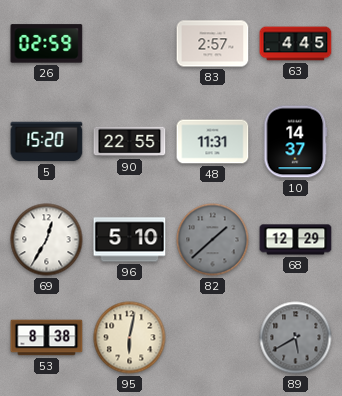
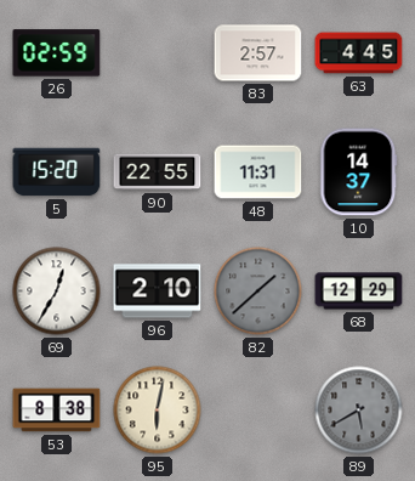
96: 5:10 -> 2:10
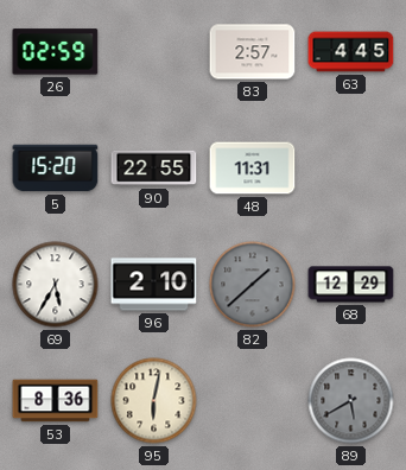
10: 14:37 -> none
69: 12:35 -> 5:35
53: 8:38 -> 8:36
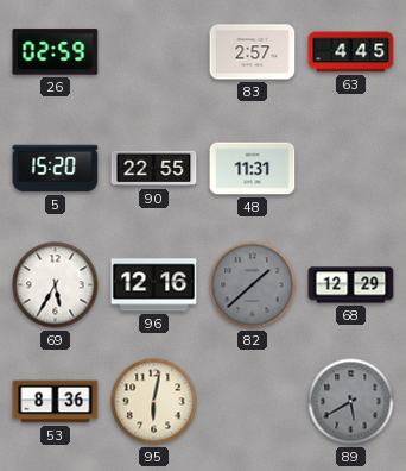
96: 2:10 -> 12:16
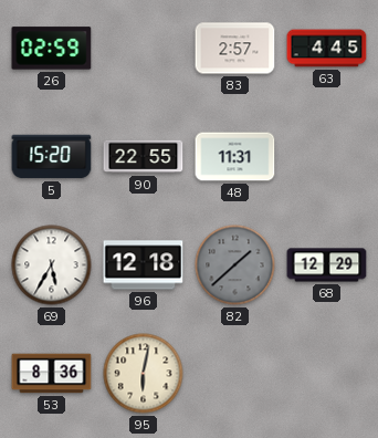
96: 12:16 -> 12:18
89: 5:40 -> none
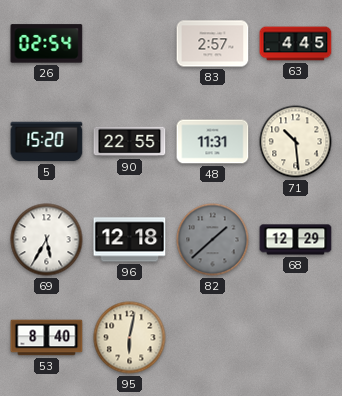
26: 02:59 -> 02:54
71: none -> 10:29
53: 8:36 -> 8:40
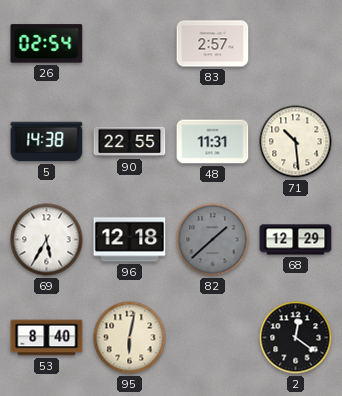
63: 4:45 -> none
5: 15:20 -> 14:38
2: none -> 12:21
